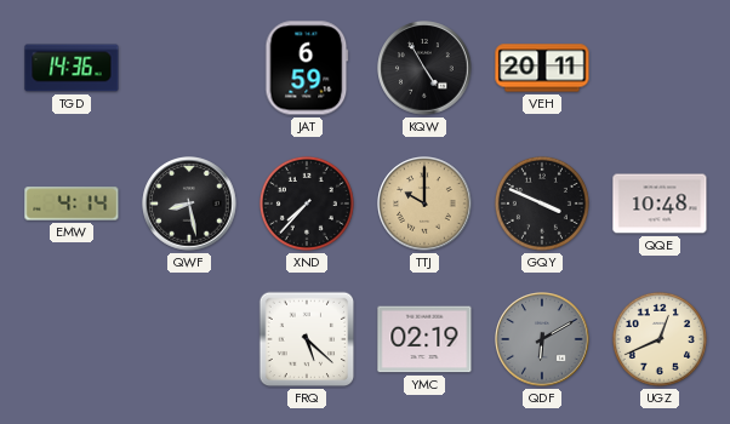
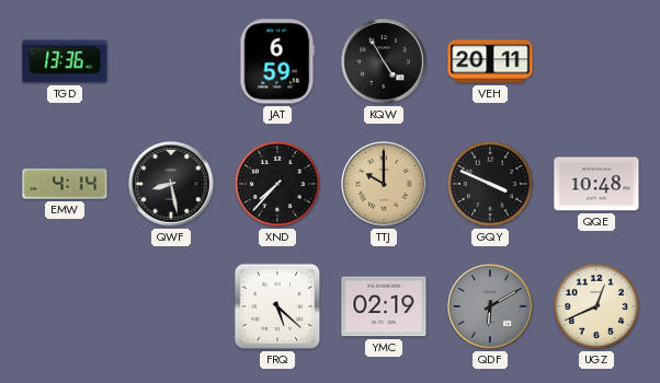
TGD: 14:36 -> 13:36
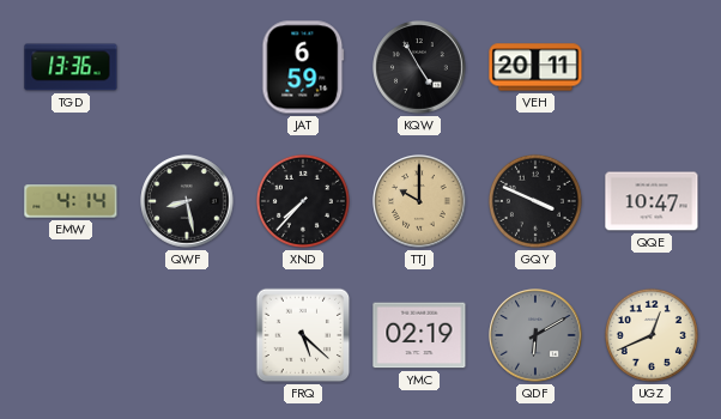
QQE: 10:48 -> 10:47
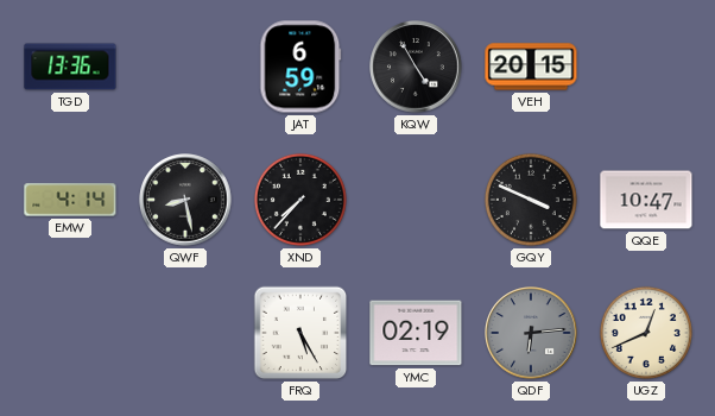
VEH: 20:11 -> 20:15
TTJ: 10:00 -> none
FRQ: 5:22 -> 5:25
QDF: 6:10 -> 6:14
